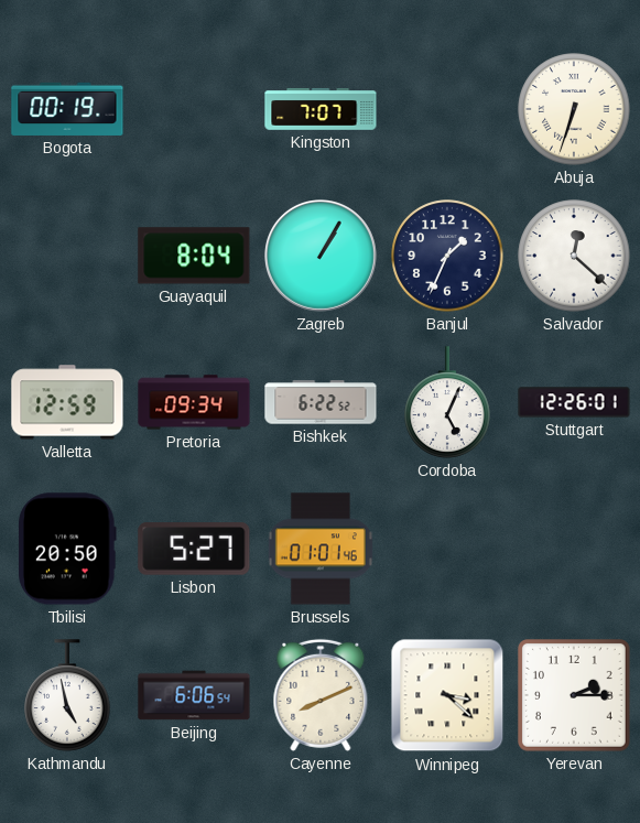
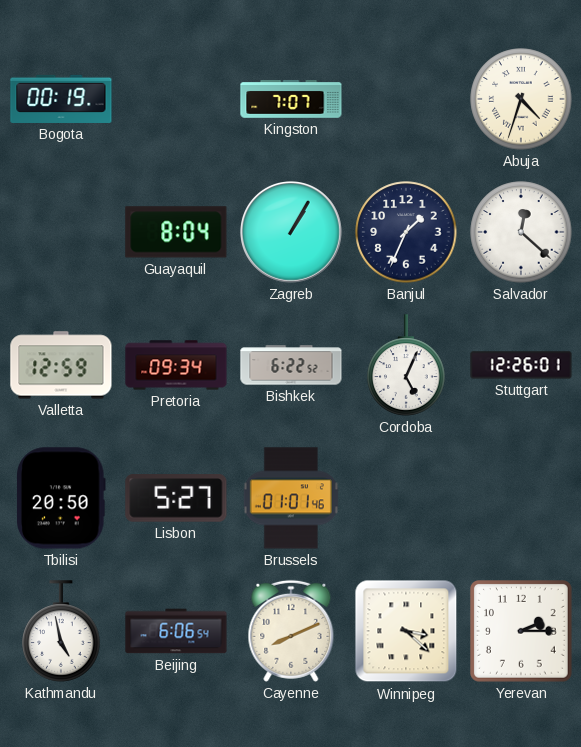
Abuja: 6:33 -> 4:33
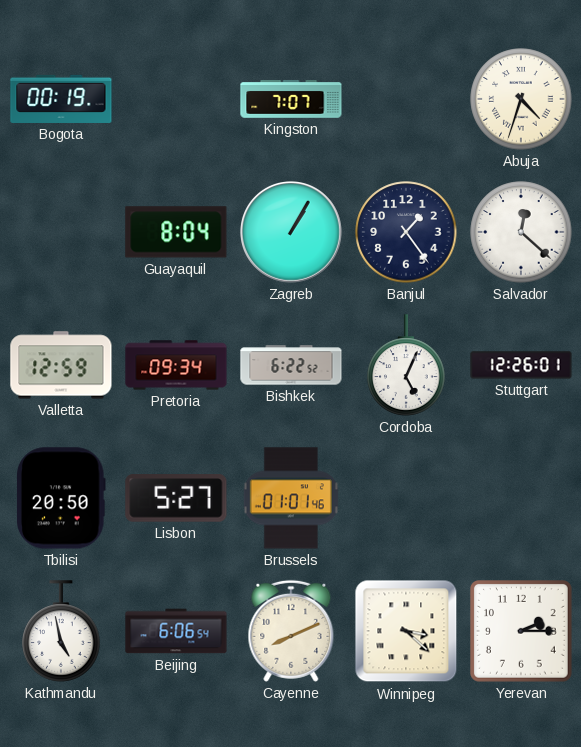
Banjul: 1:34 -> 1:24
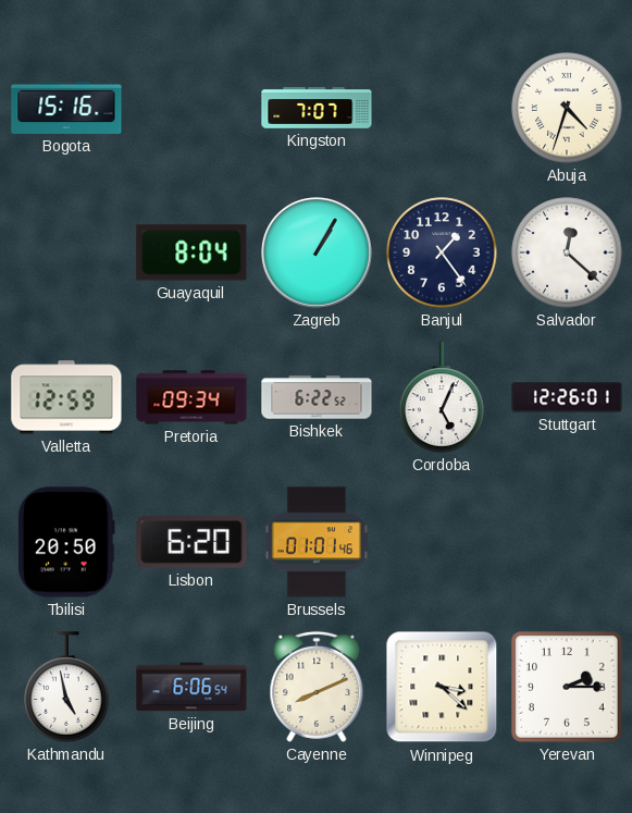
Bogota: 00:19 -> 15:16
Lisbon: 5:27 -> 6:20
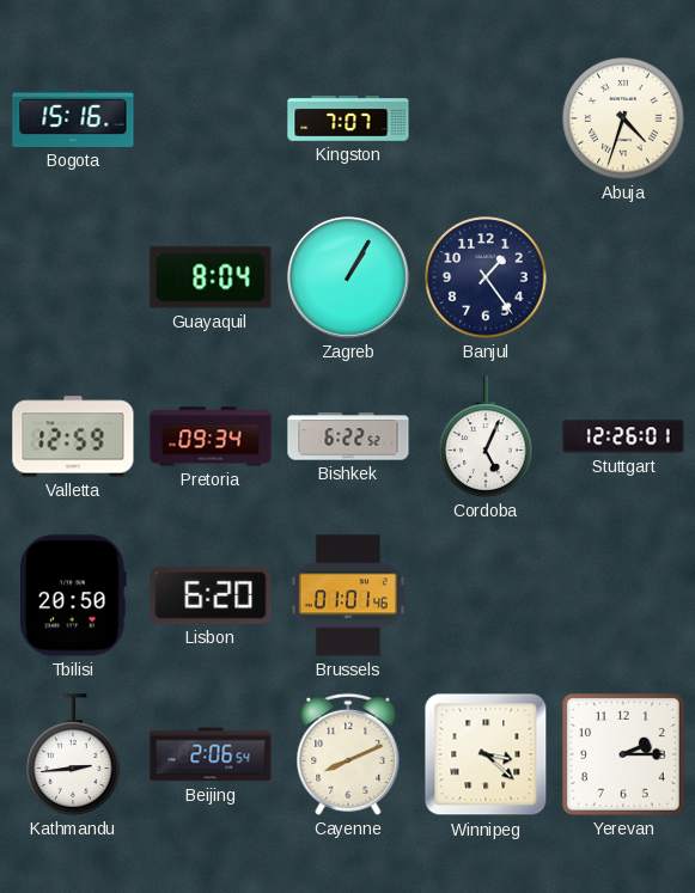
Salvador: 12:22 -> none
Kathmandu: 4:58 -> 2:44
Beijing: 6:06 -> 2:06
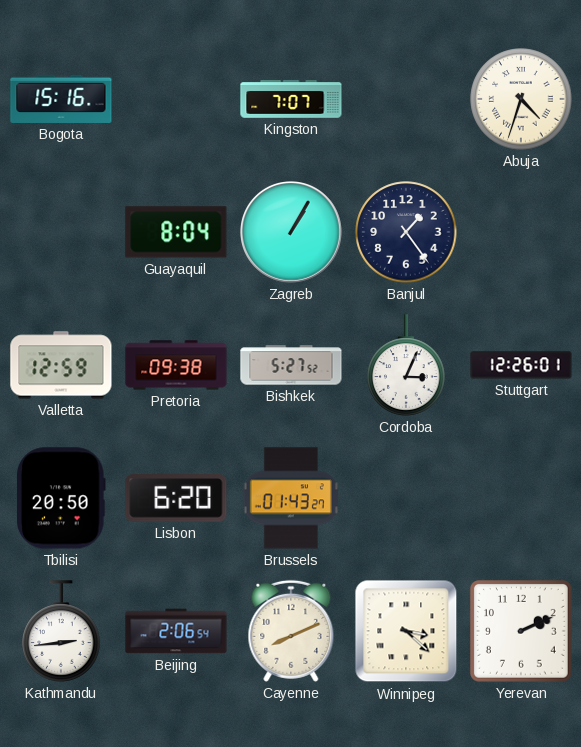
Pretoria: 09:34 -> 09:38
Bishkek: 6:22 -> 5:27
Cordoba: 5:04 -> 3:04
Brussels: 01:01 -> 01:43
Yerevan: 2:15 -> 2:11
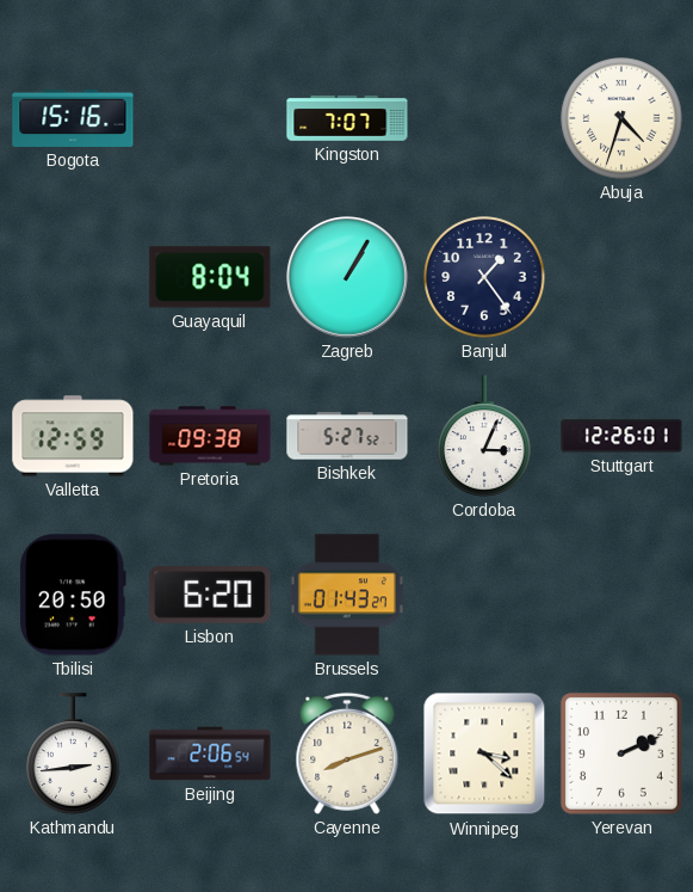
Cayenne: 8:11 -> 8:12
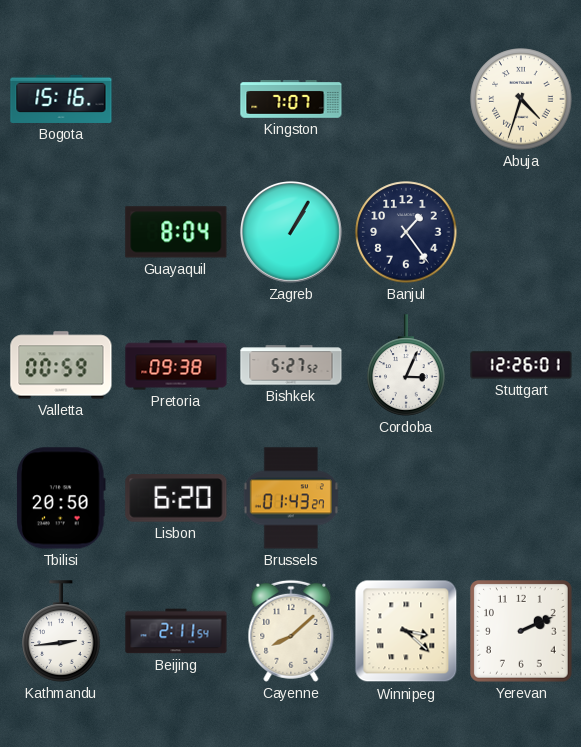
Valletta: 12:59 -> 00:59
Beijing: 2:06 -> 2:11
Cayenne: 8:12 -> 8:08
